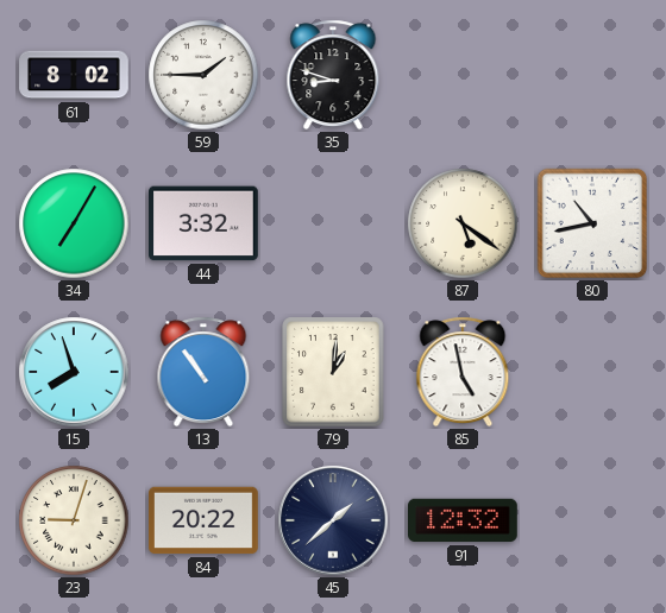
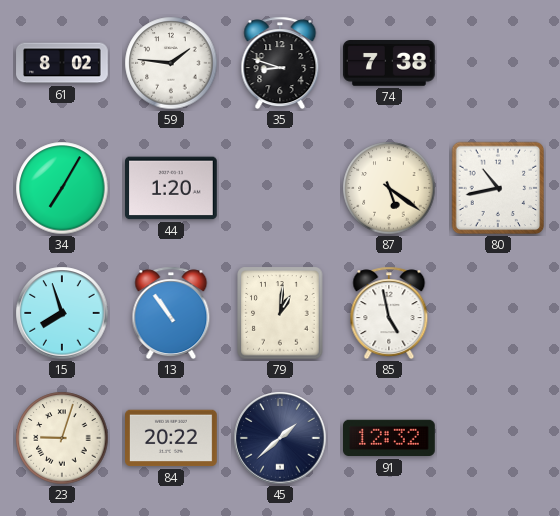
59: 1:45 -> 1:46
74: none -> 7:38
44: 3:32 -> 1:20
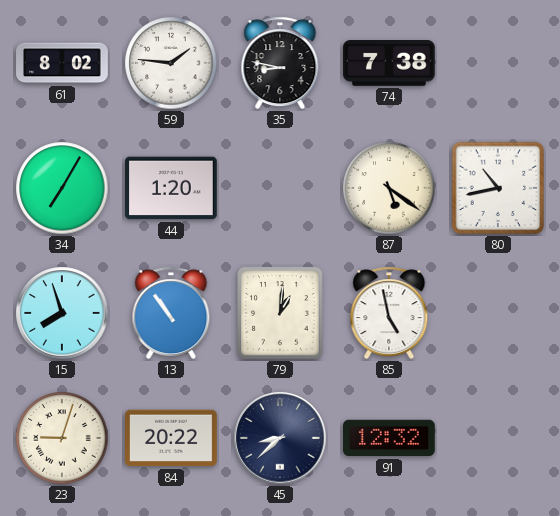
35: 8:48 -> 8:47
45: 1:38 -> 8:38
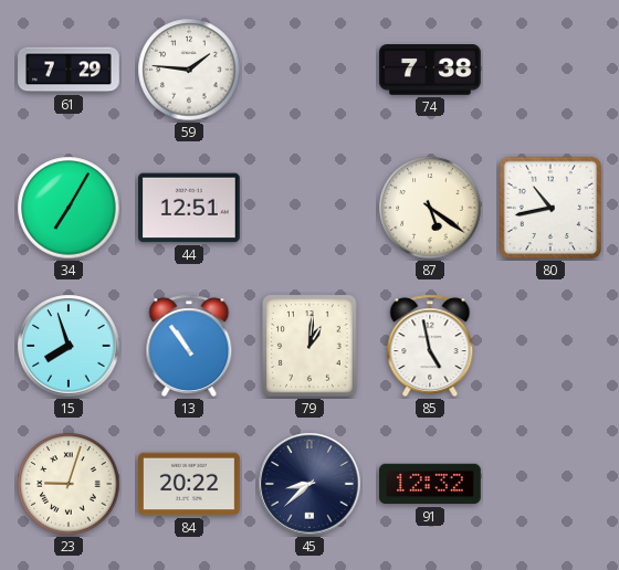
61: 8:02 -> 7:29
35: 8:47 -> none
44: 1:20 -> 12:51
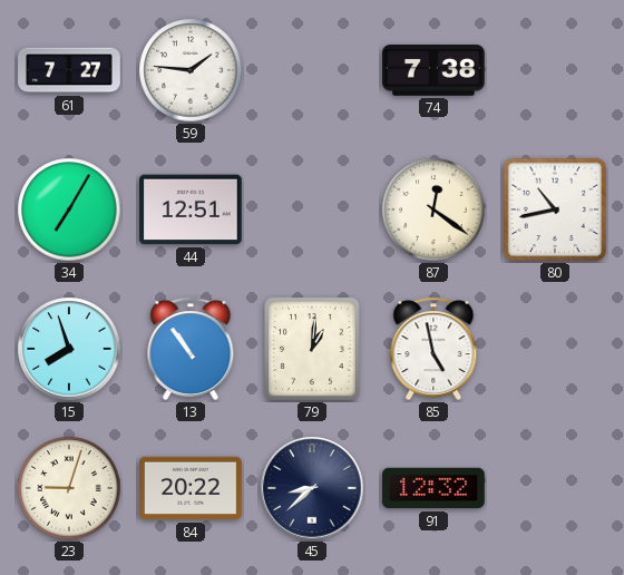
61: 7:29 -> 7:27
87: 5:21 -> 12:21
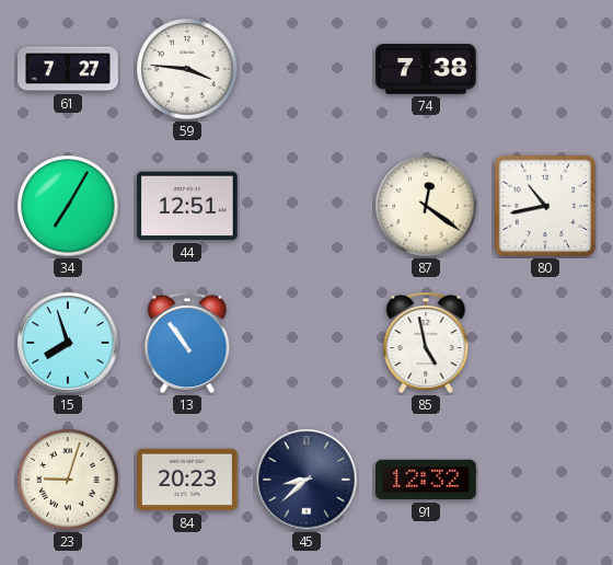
59: 1:46 -> 3:46
79: 1:01 -> none
84: 20:22 -> 20:23
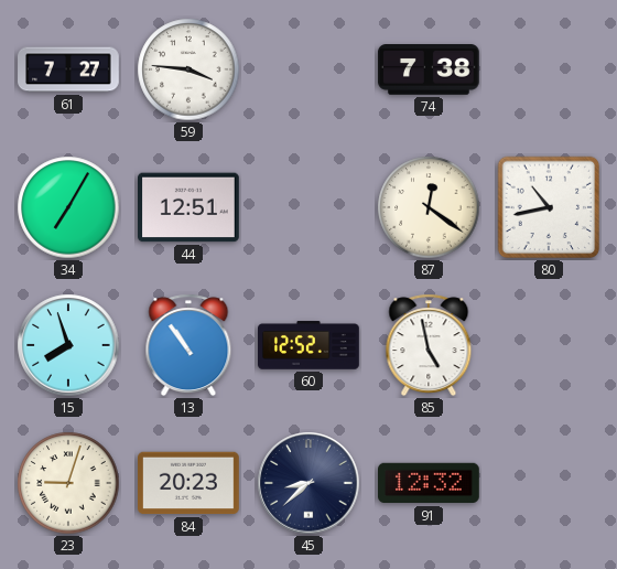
60: none -> 12:52
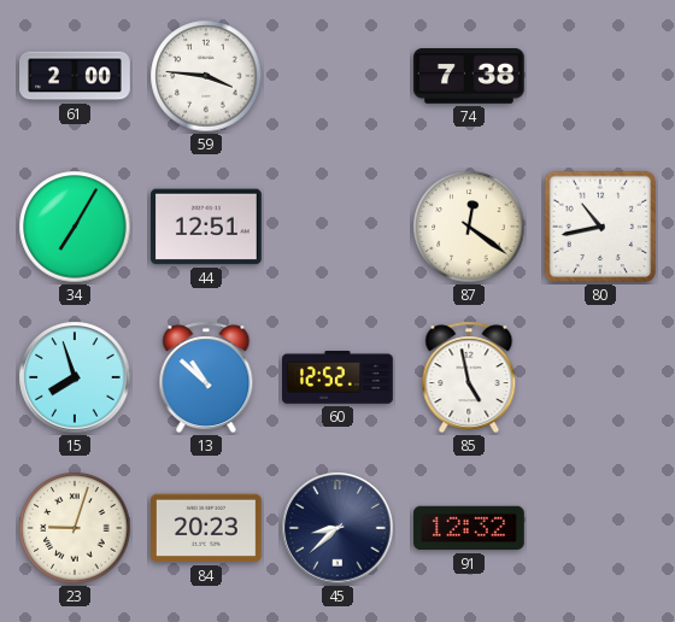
61: 7:27 -> 2:00
13: 10:54 -> 10:52
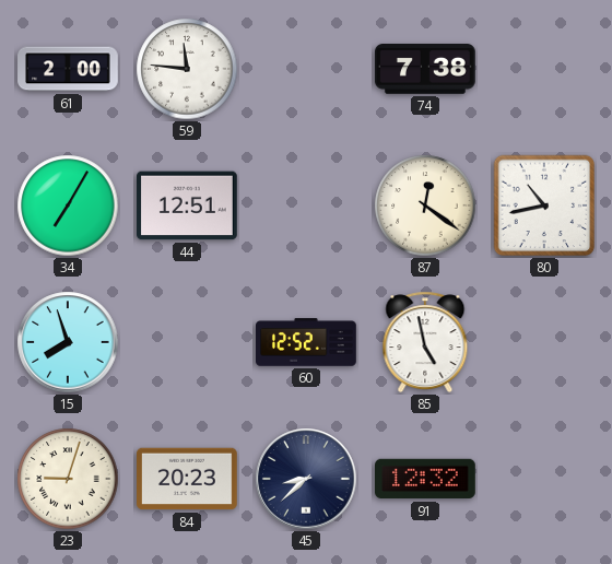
59: 3:46 -> 11:46
13: 10:52 -> none
